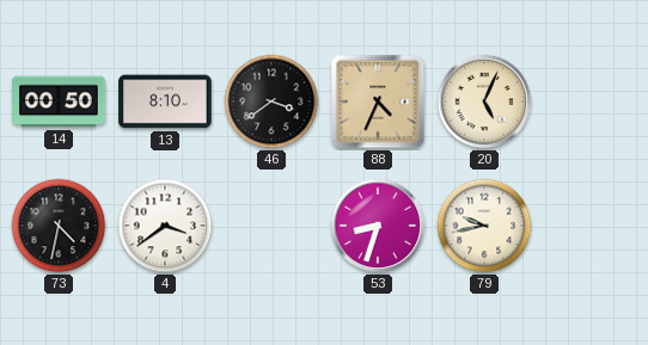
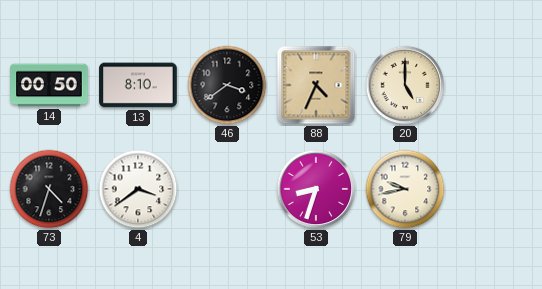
20: 5:04 -> 5:00
73: 4:32 -> 4:33
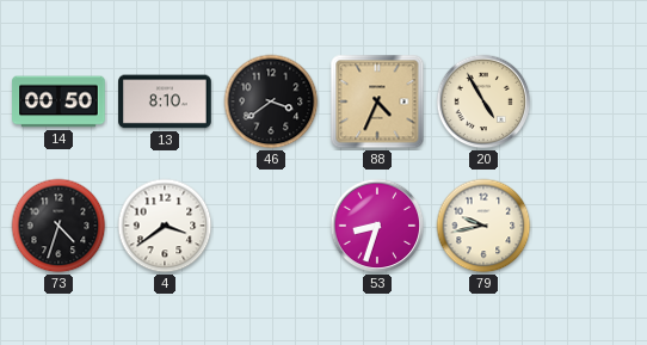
20: 5:00 -> 4:55
